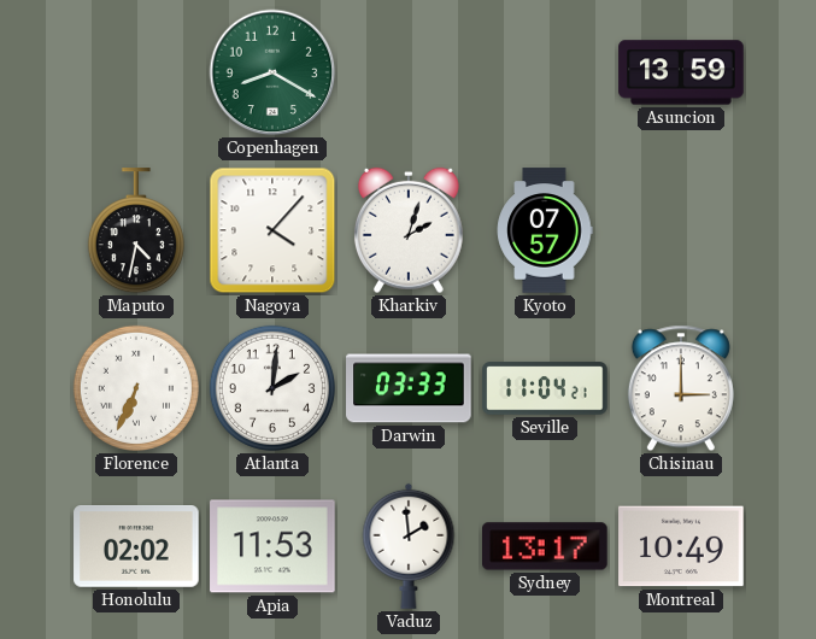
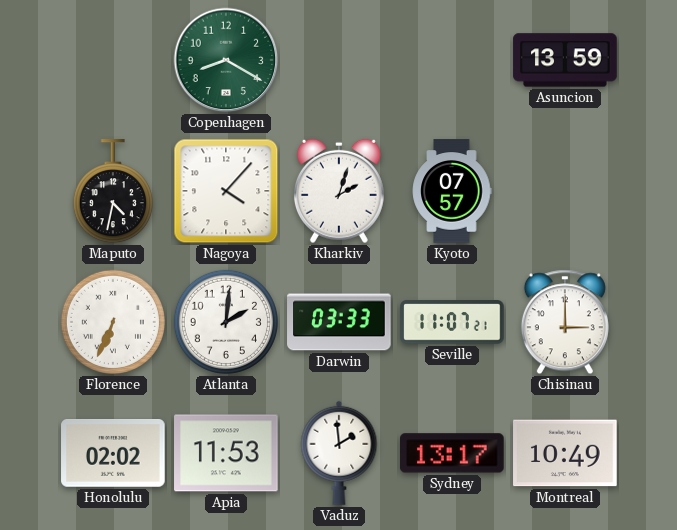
Seville: 11:04 -> 11:07
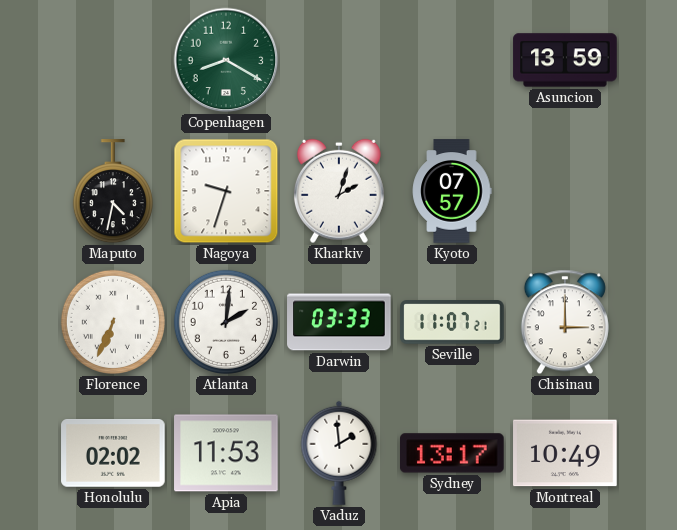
Nagoya: 4:07 -> 9:33
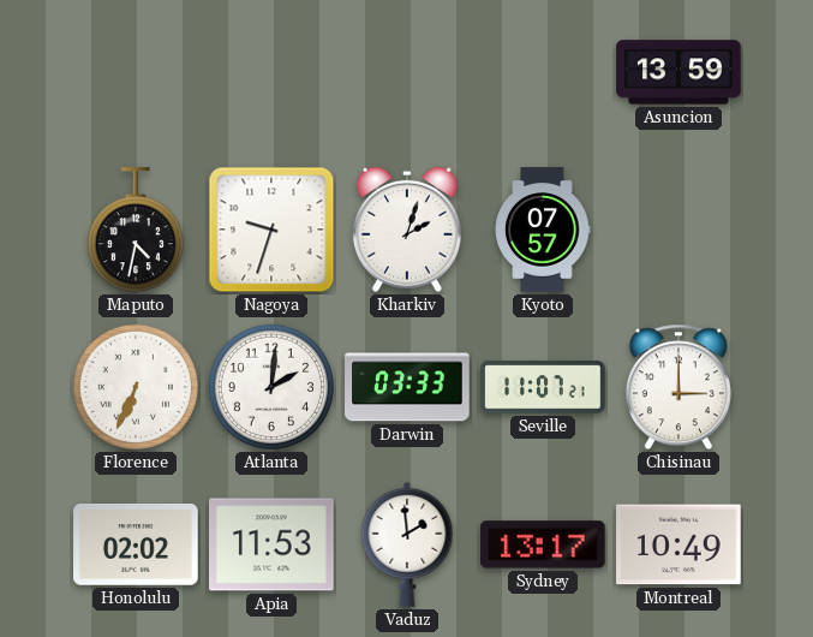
Copenhagen: 8:20 -> none
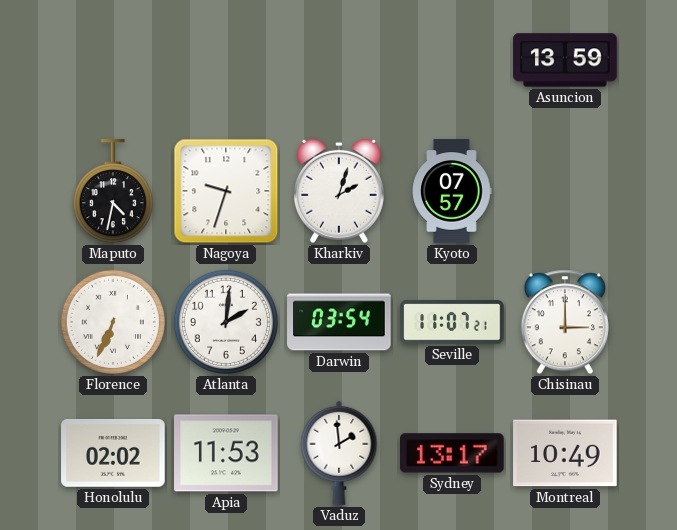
Darwin: 03:33 -> 03:54
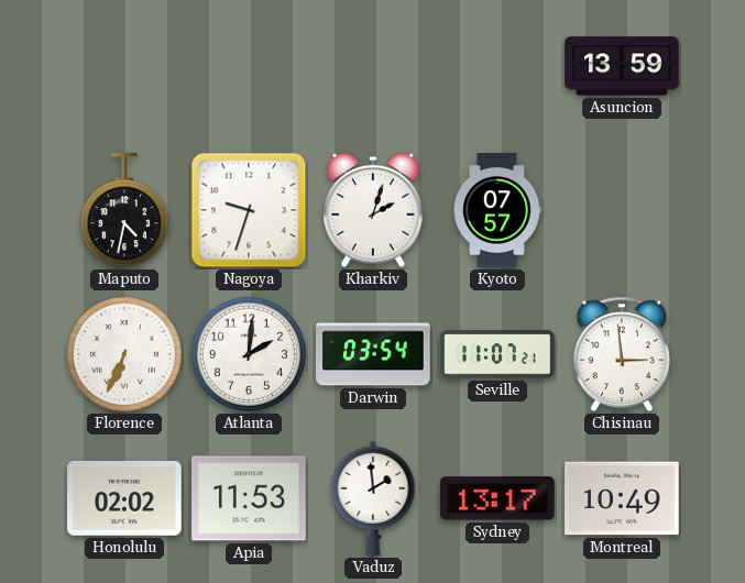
Chisinau: 3:00 -> 2:59
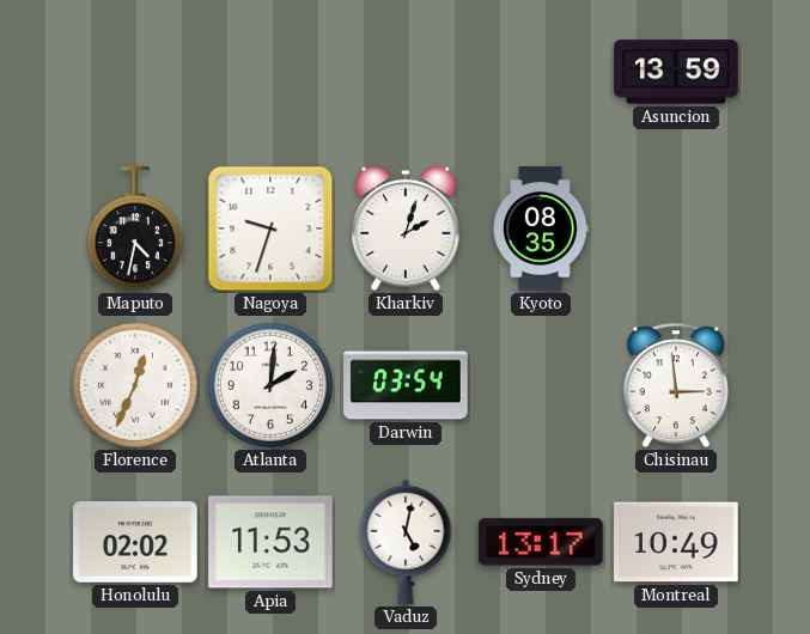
Kyoto: 07:57 -> 08:35
Florence: 6:34 -> 12:34
Seville: 11:07 -> none
Vaduz: 1:59 -> 5:02
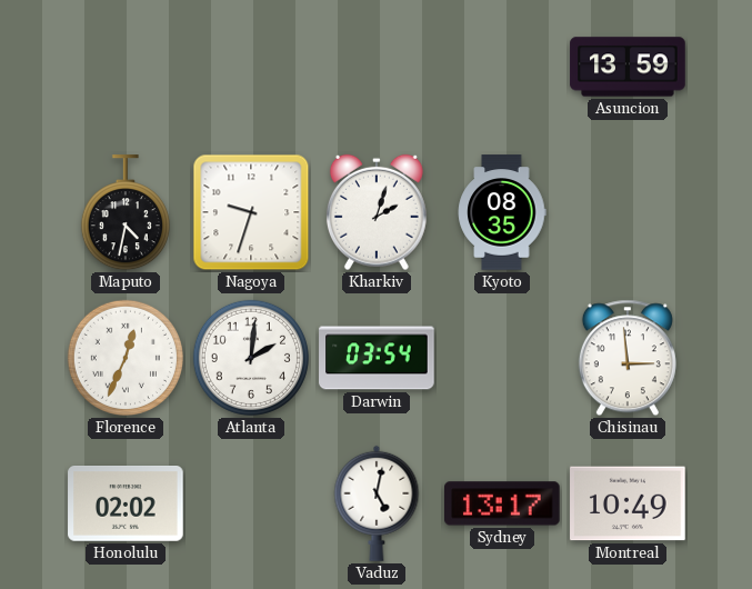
Apia: 11:53 -> none
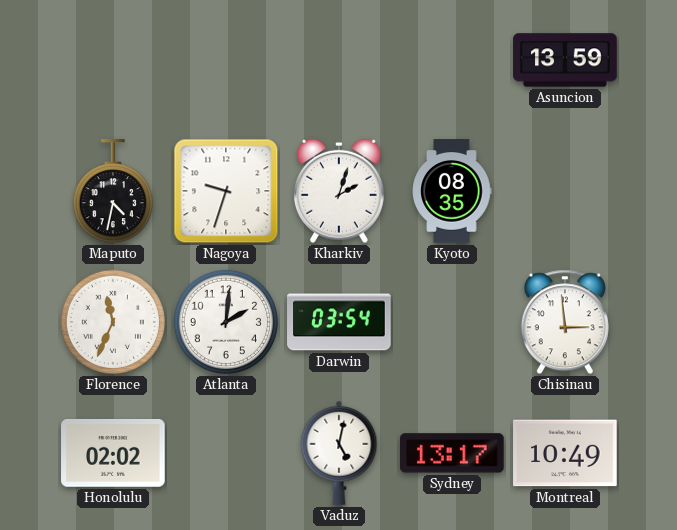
Florence: 12:34 -> 11:34
